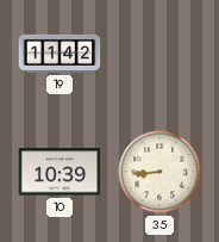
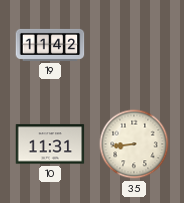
10: 10:39 -> 11:31
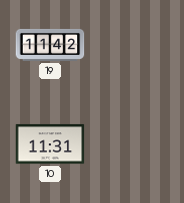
35: 8:44 -> none
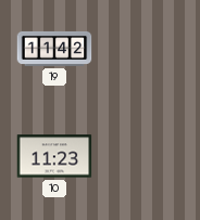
10: 11:31 -> 11:23
